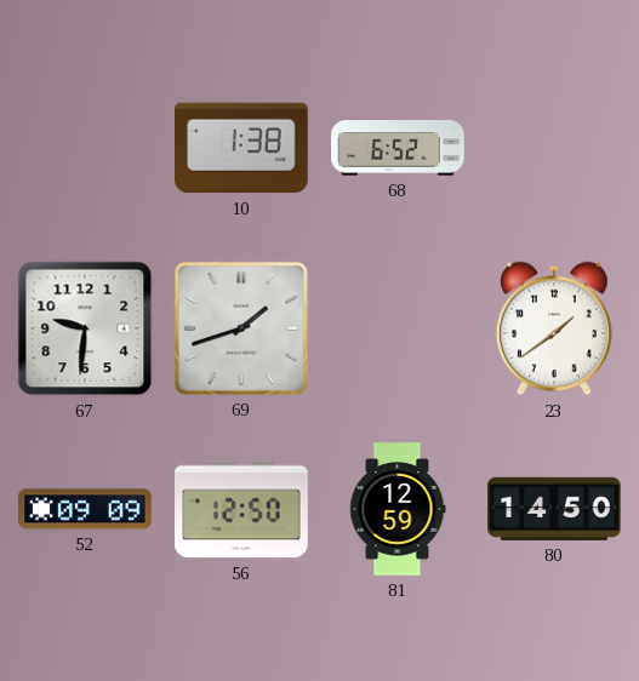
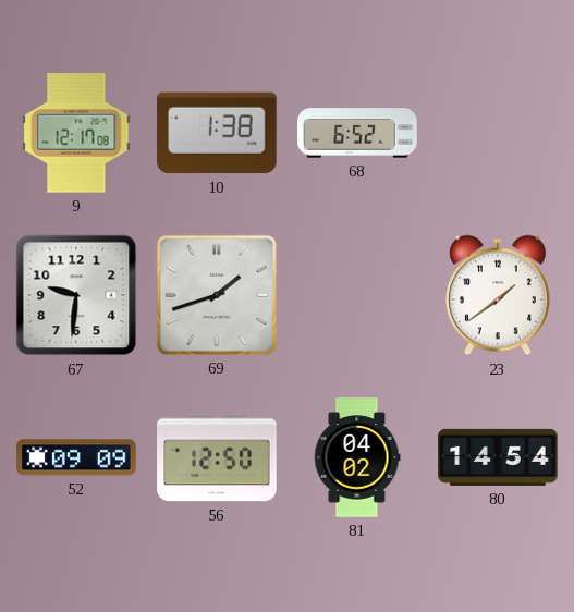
9: none -> 12:17
81: 12:59 -> 04:02
80: 14:50 -> 14:54
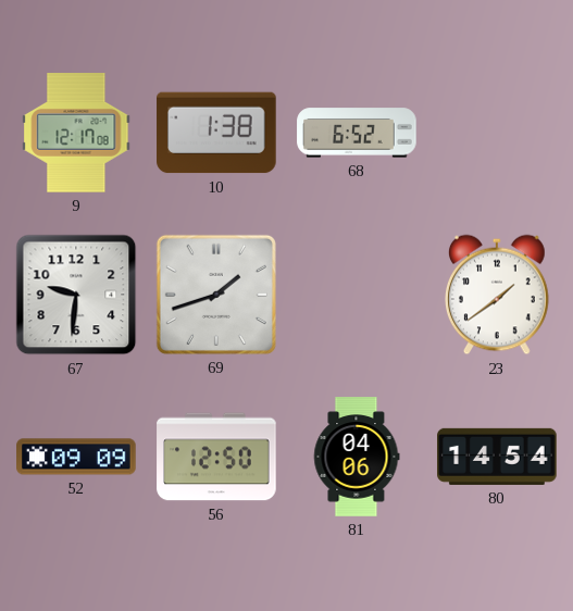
81: 04:02 -> 04:06
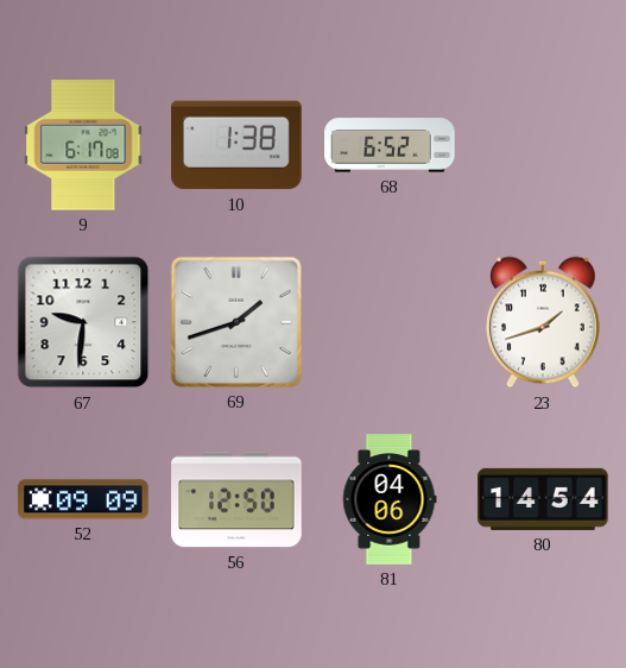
9: 12:17 -> 6:17
23: 1:39 -> 1:42
